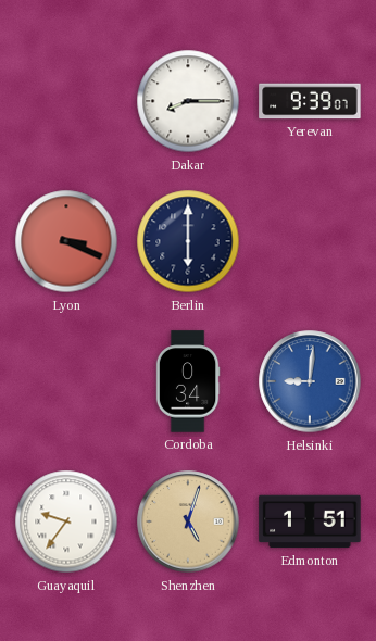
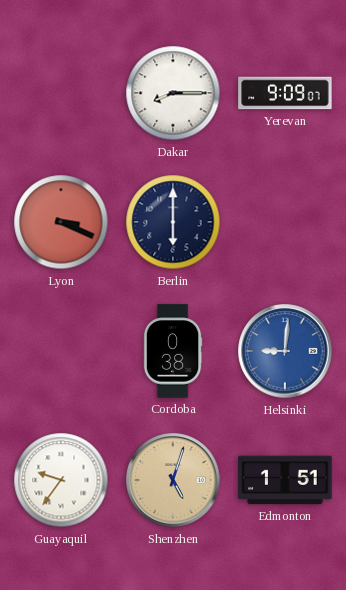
Yerevan: 9:39 -> 9:09
Cordoba: 0:34 -> 0:38
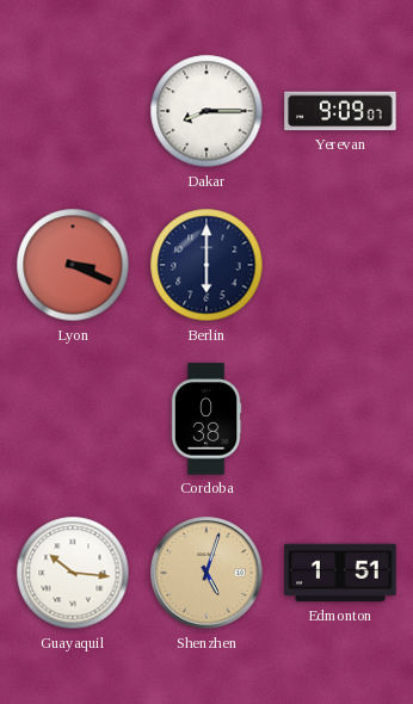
Helsinki: 9:01 -> none
Guayaquil: 9:36 -> 10:16
